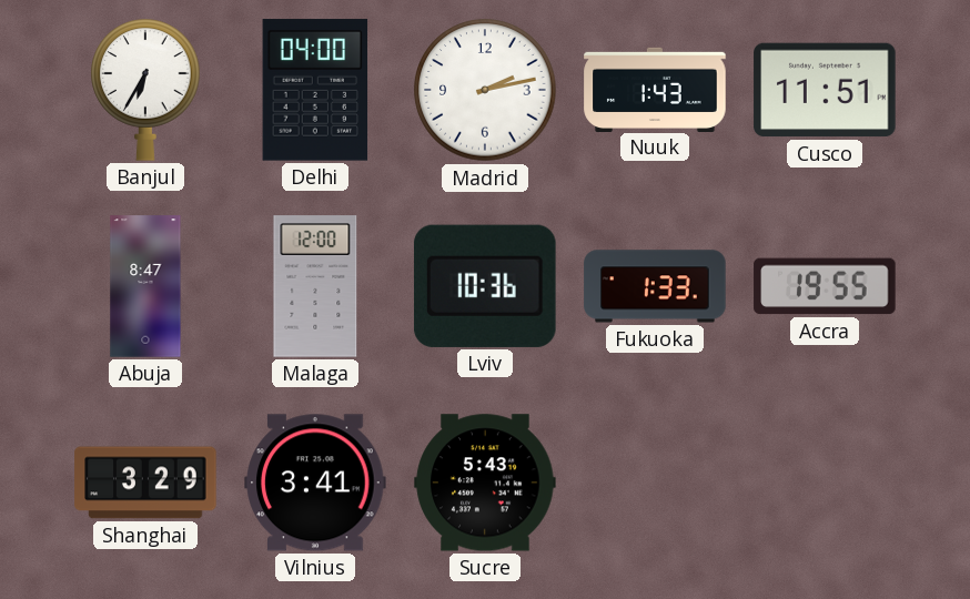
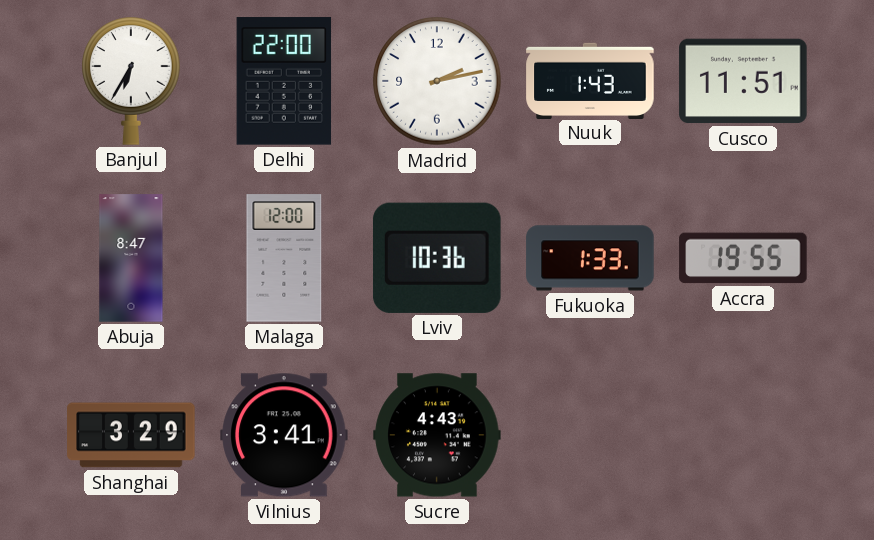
Delhi: 04:00 -> 22:00
Sucre: 5:43 -> 4:43
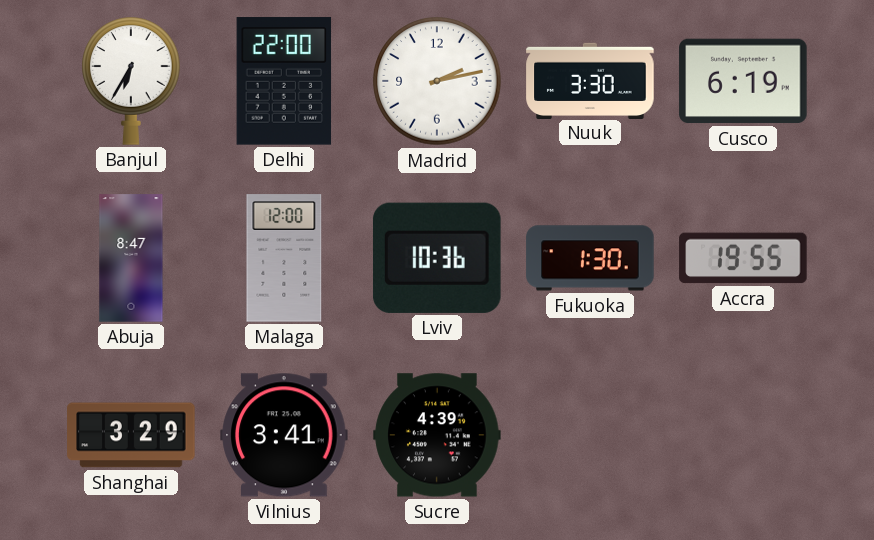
Nuuk: 1:43 -> 3:30
Cusco: 11:51 -> 6:19
Fukuoka: 1:33 -> 1:30
Sucre: 4:43 -> 4:39
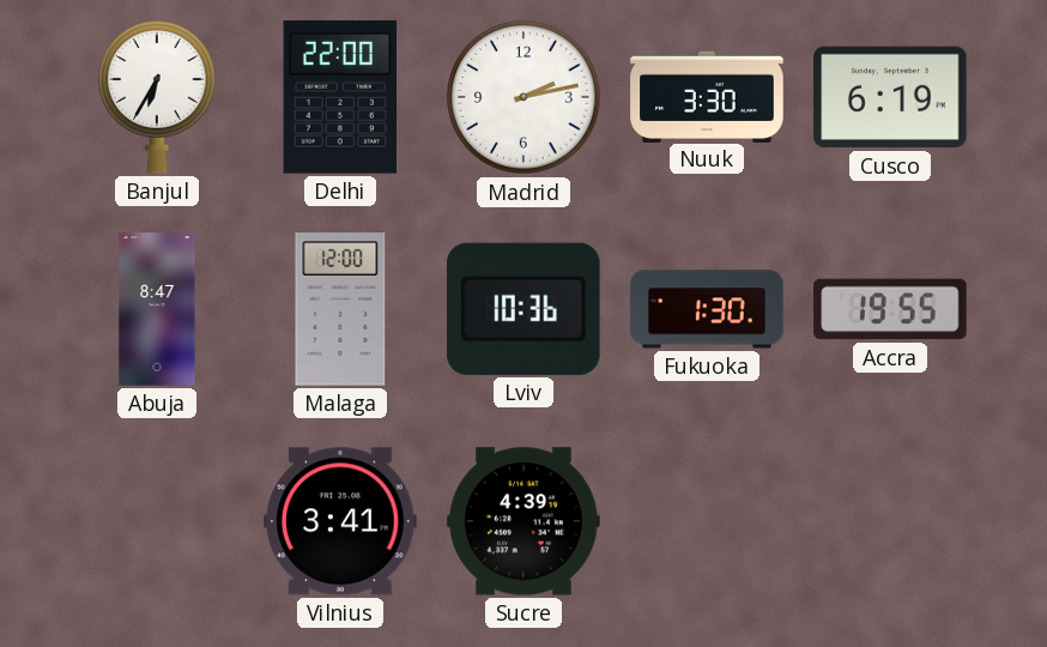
Shanghai: 3:29 -> none
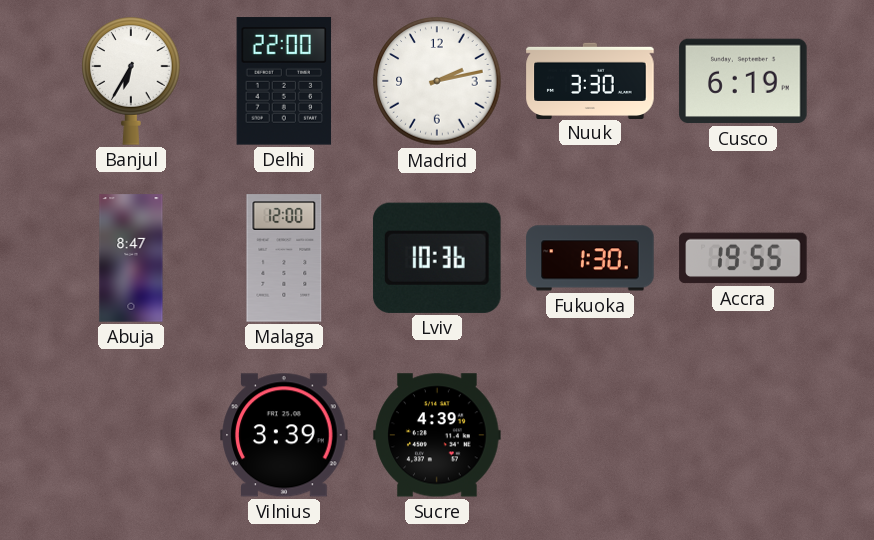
Vilnius: 3:41 -> 3:39
